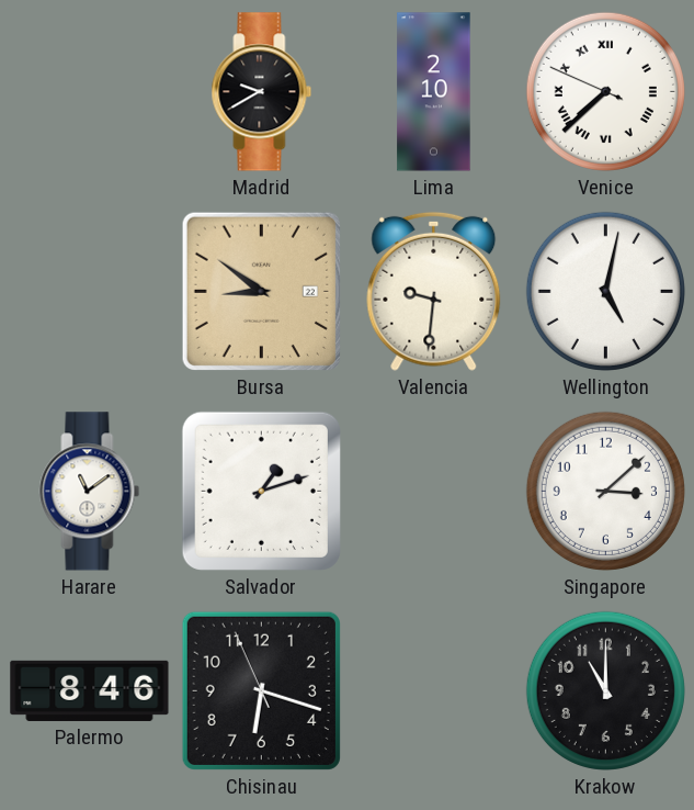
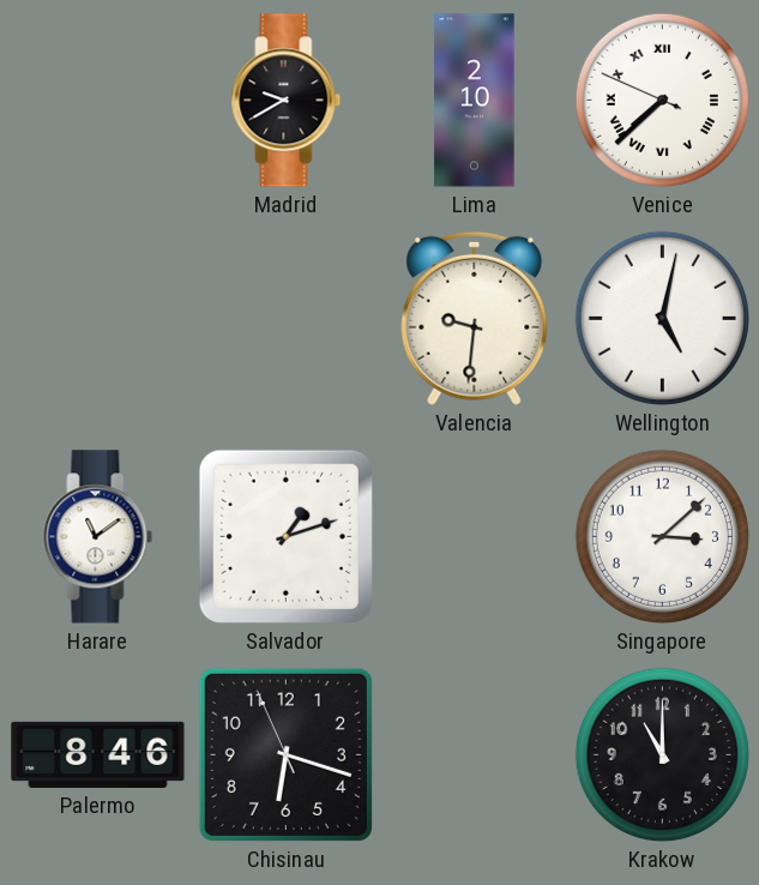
Bursa: 8:51 -> none
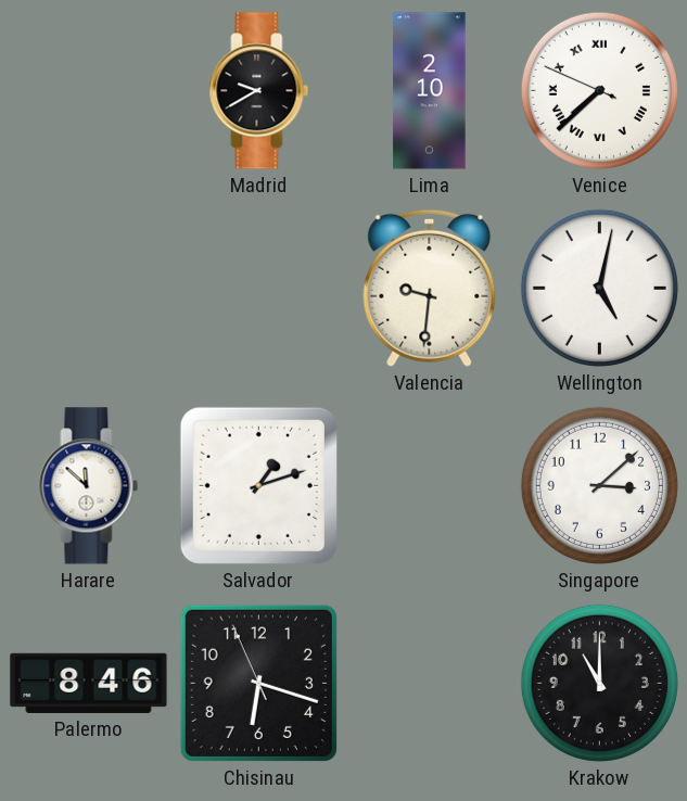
Harare: 11:09 -> 11:52
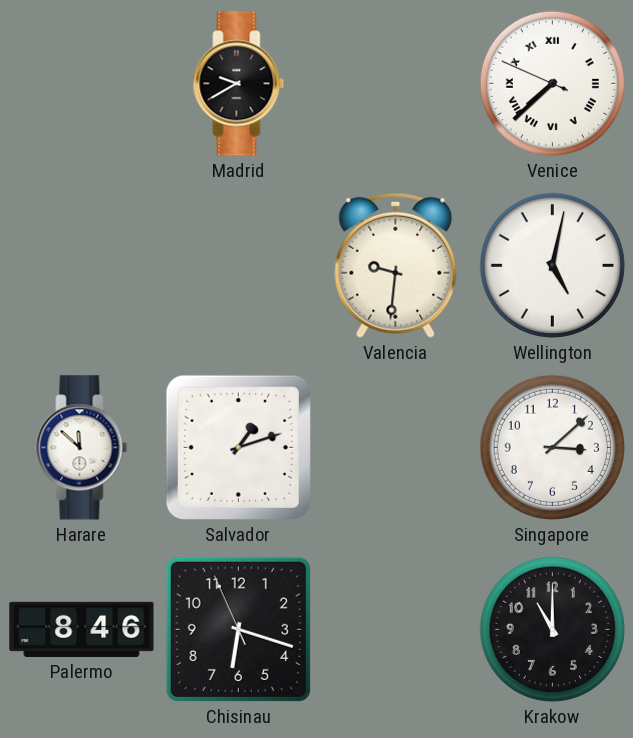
Lima: 2:10 -> none
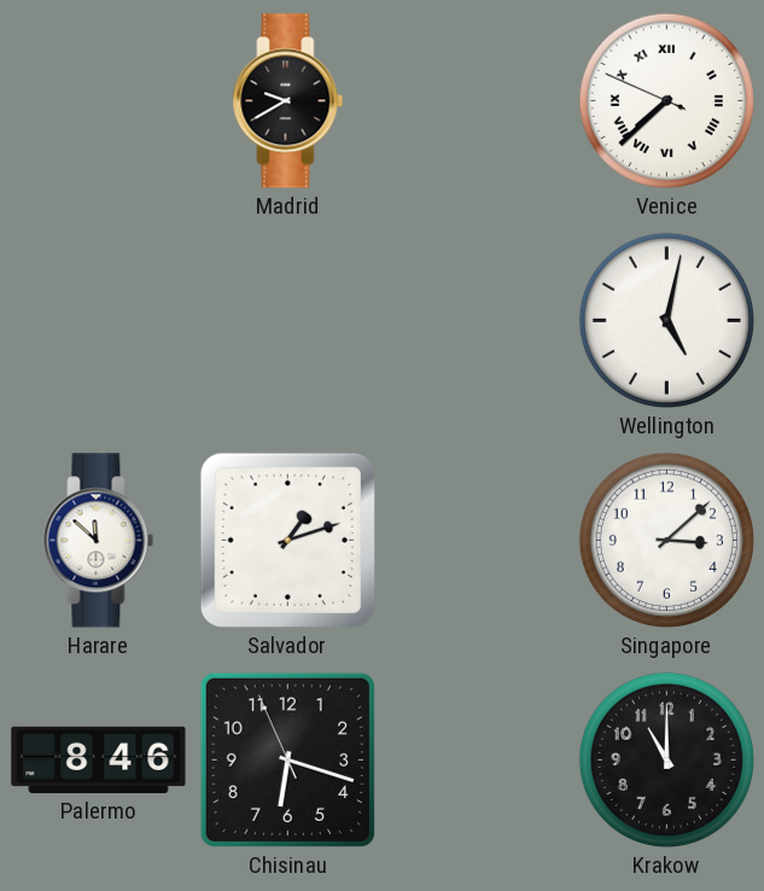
Valencia: 9:31 -> none
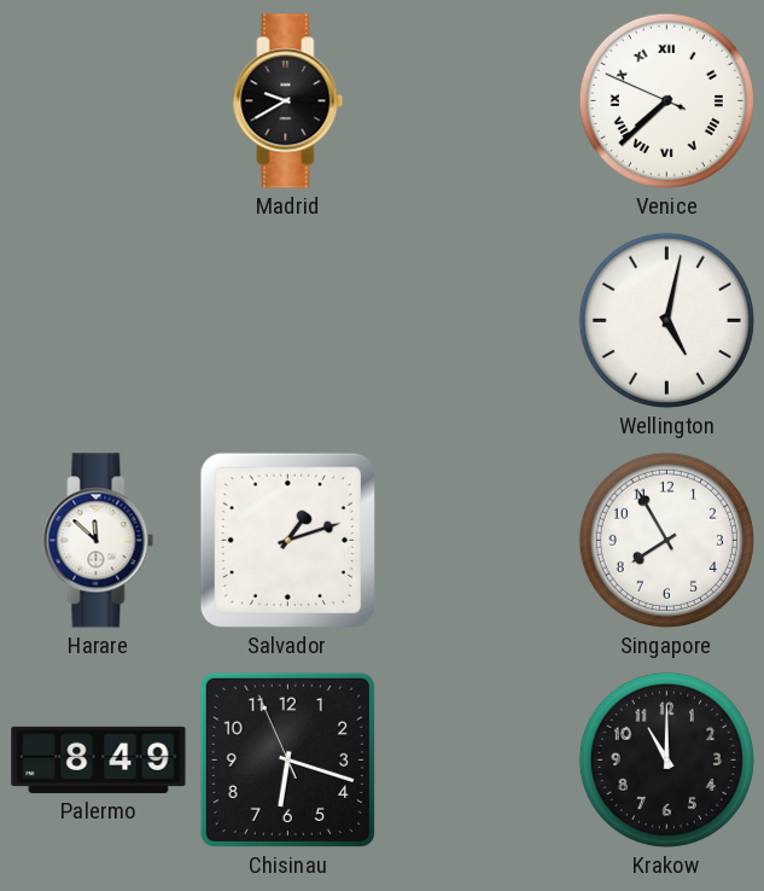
Singapore: 3:08 -> 7:55
Palermo: 8:46 -> 8:49
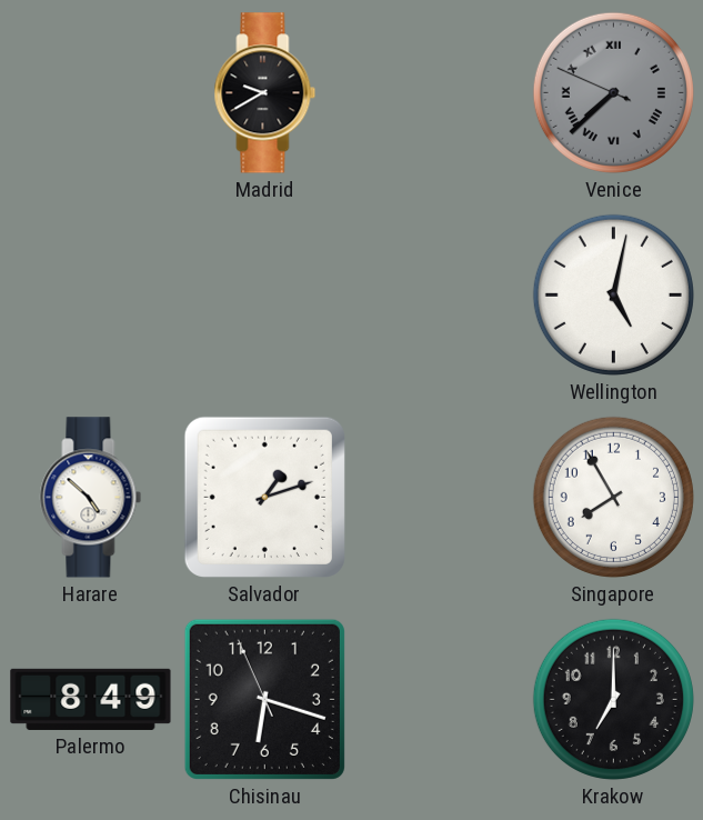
Venice dial: white -> grey
Harare: 11:52 -> 4:52
Krakow: 11:00 -> 7:00
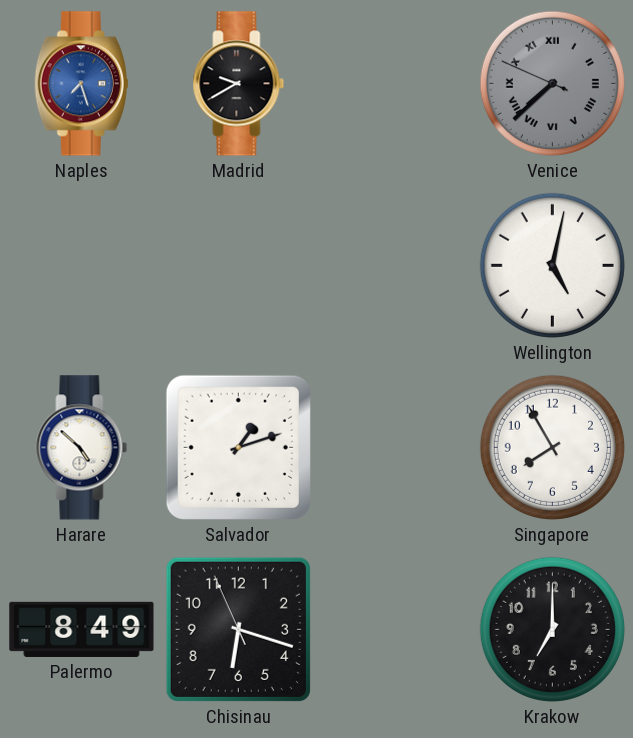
Naples: none -> 7:27
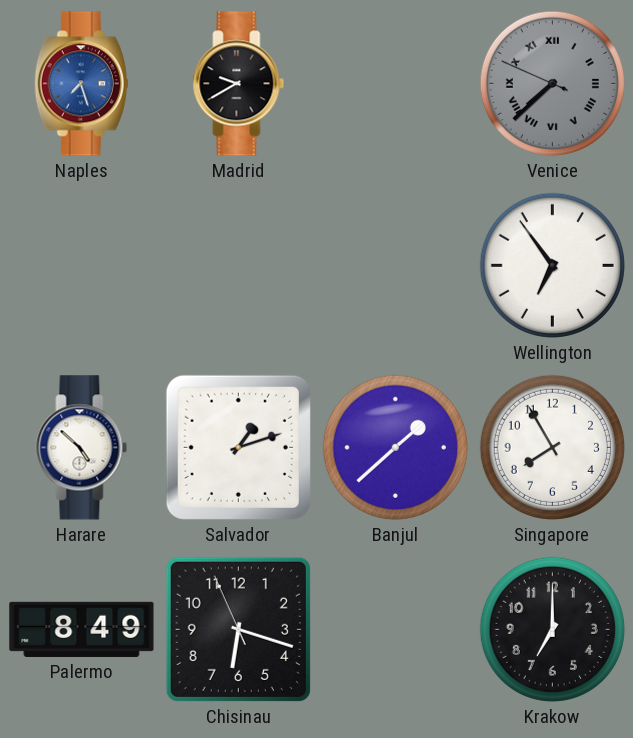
Wellington: 5:02 -> 6:54
Banjul: none -> 1:38
